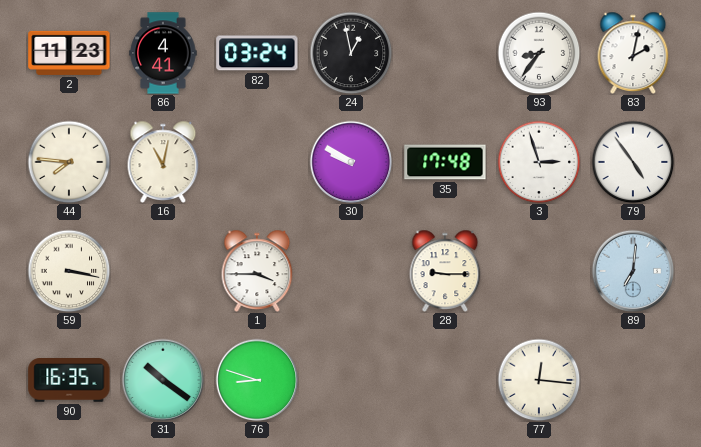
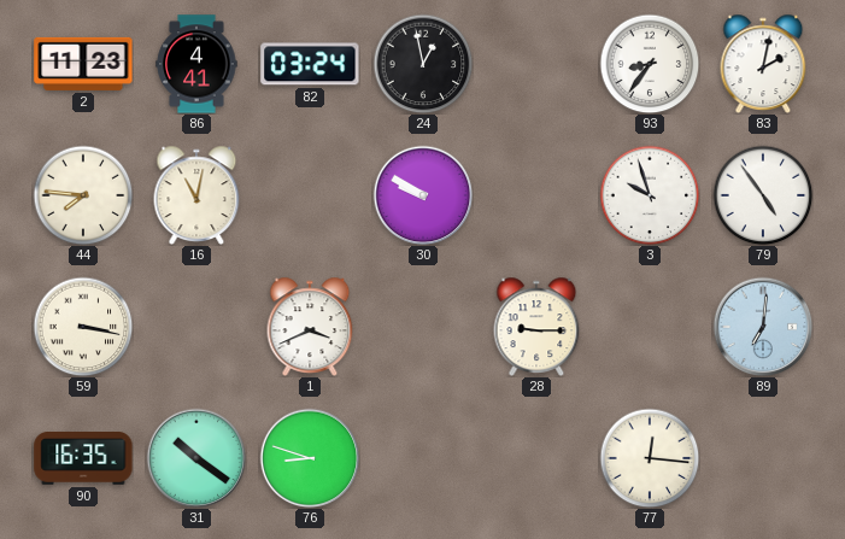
35: 17:48 -> none
3: 2:57 -> 9:57
1: 3:45 -> 3:41
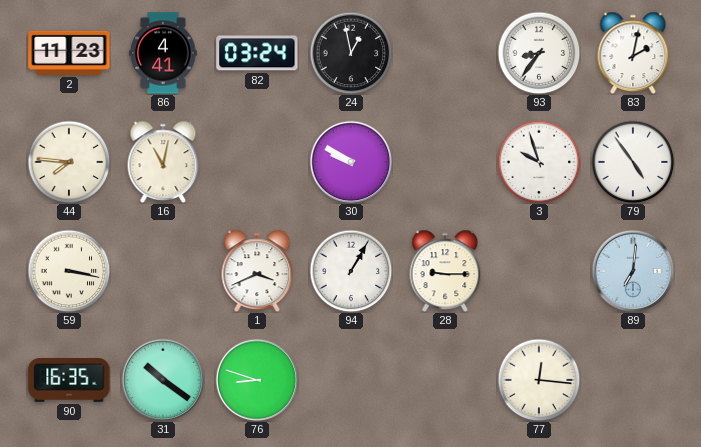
94: none -> 1:05
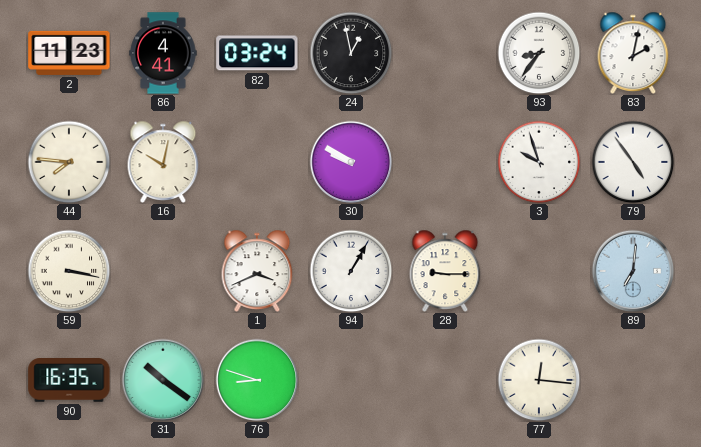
16: 11:02 -> 10:02
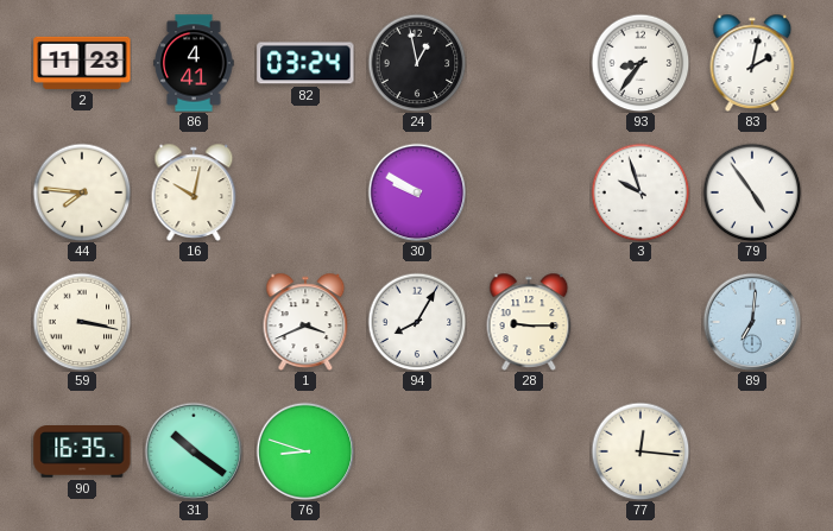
94: 1:05 -> 8:05
